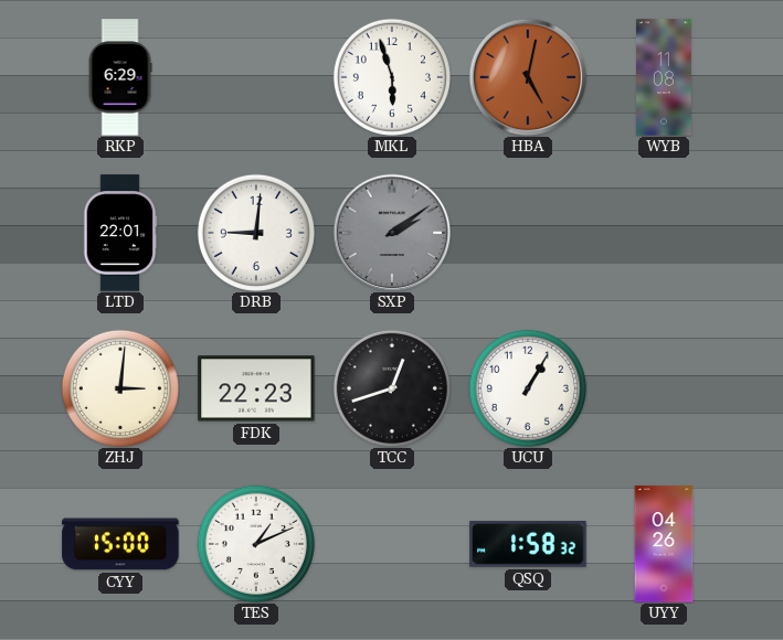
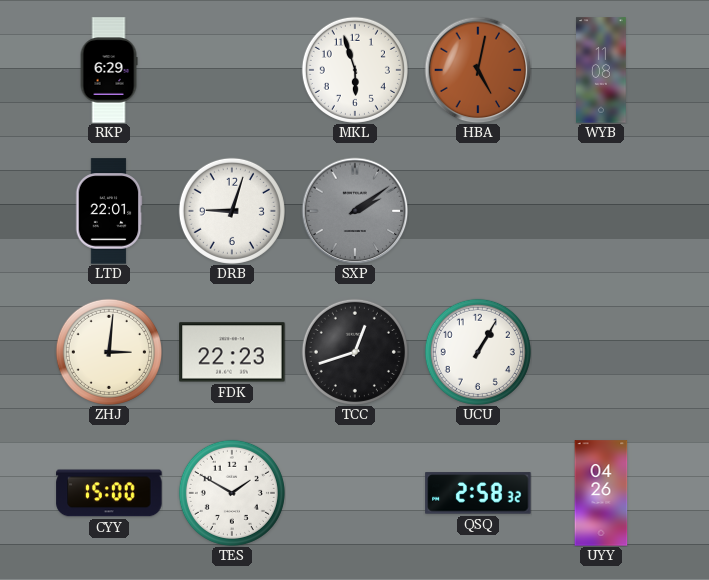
DRB: 9:01 -> 9:03
TES: 1:11 -> 1:50
QSQ: 1:58 -> 2:58
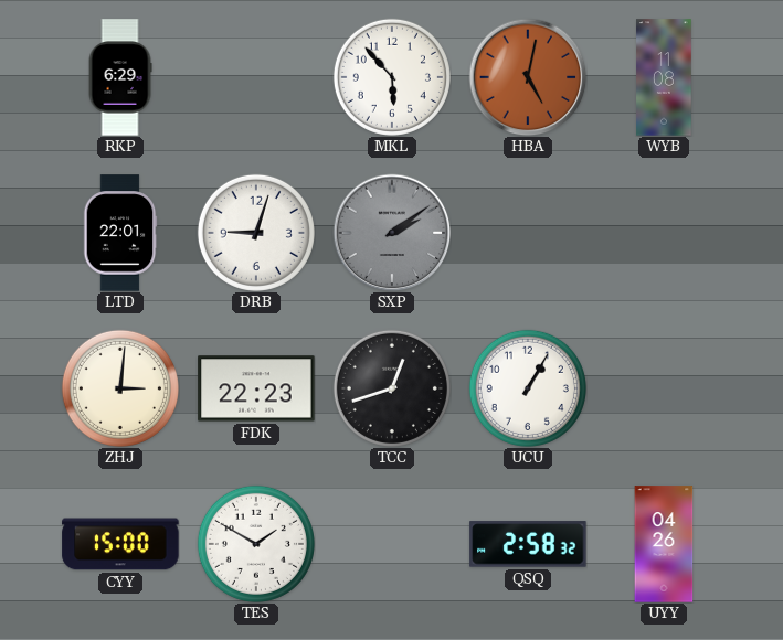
MKL: 5:57 -> 5:53
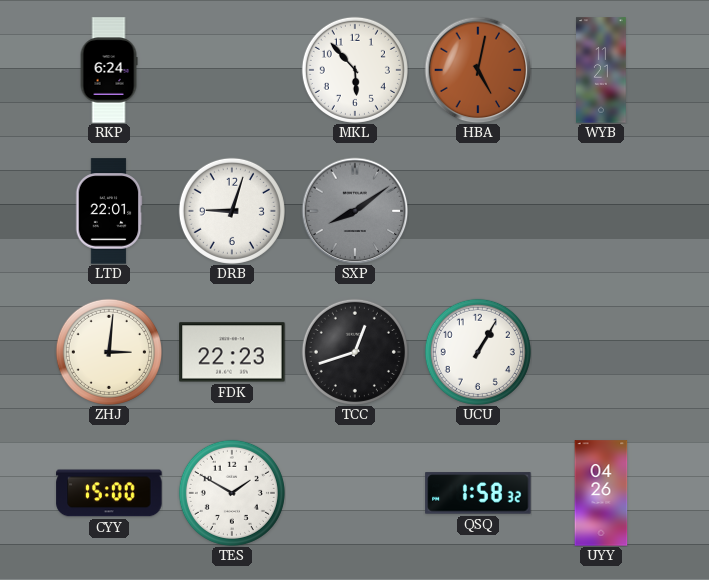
RKP: 6:29 -> 6:24
WYB: 11:08 -> 11:21
SXP: 2:09 -> 8:09
QSQ: 2:58 -> 1:58
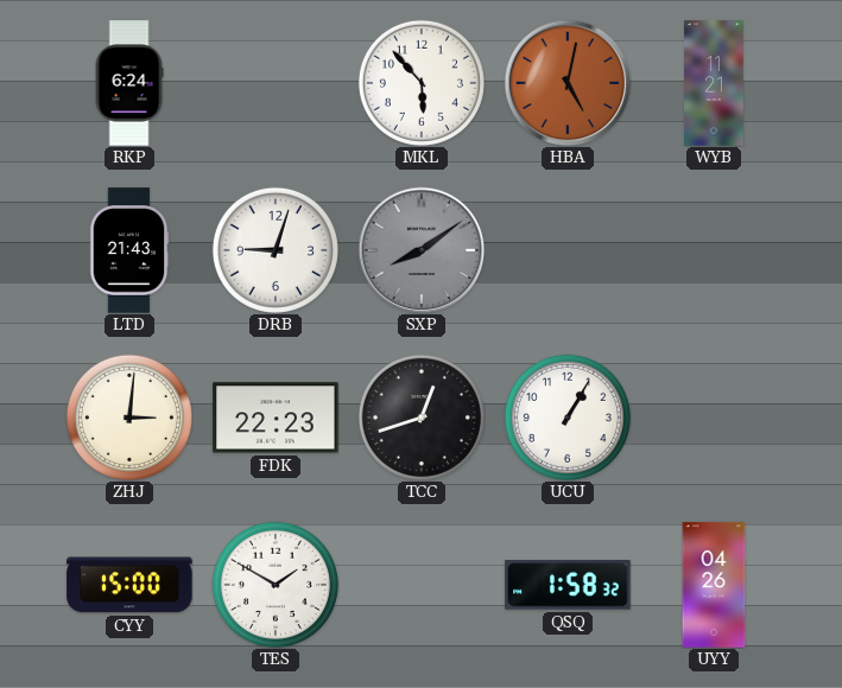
LTD: 22:01 -> 21:43
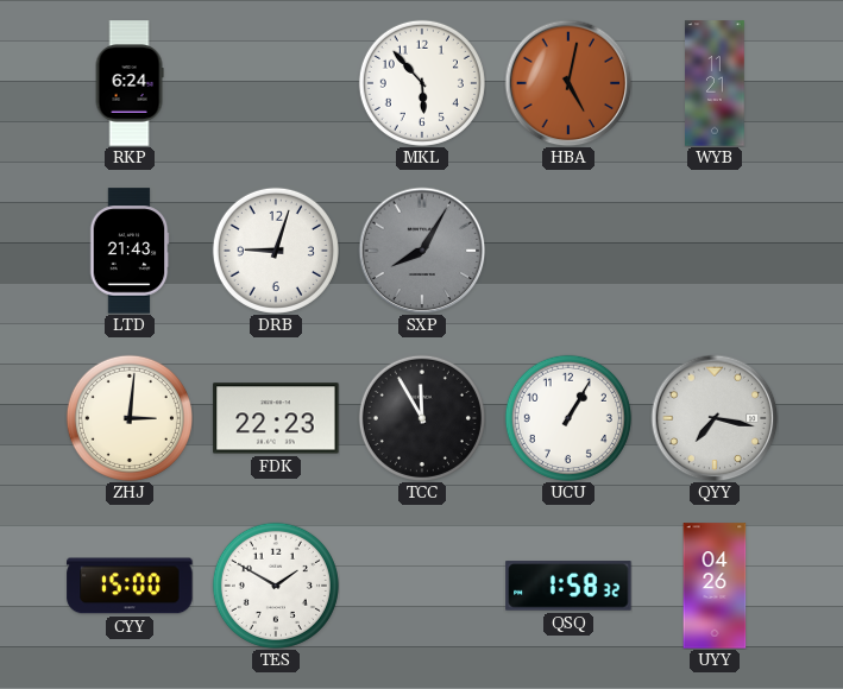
SXP: 8:09 -> 8:05
TCC: 12:42 -> 11:55
QYY: none -> 7:17
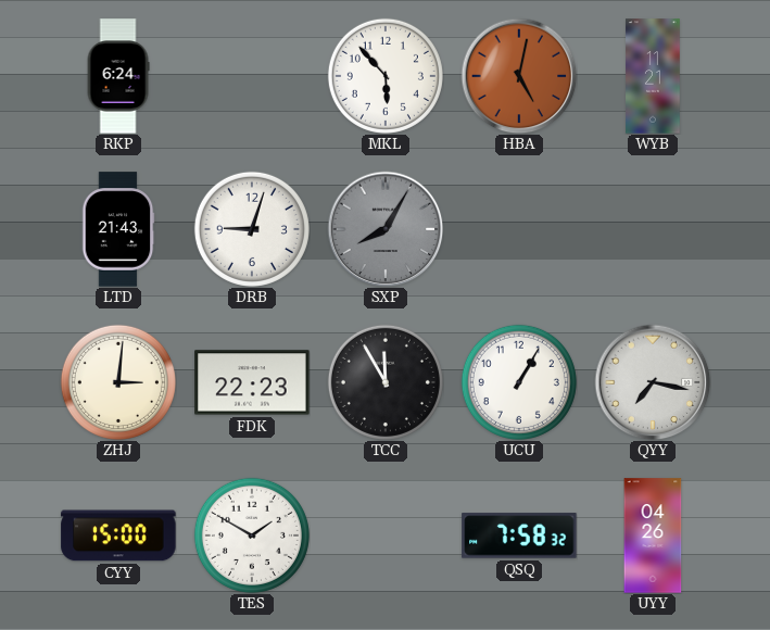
QSQ: 1:58 -> 7:58
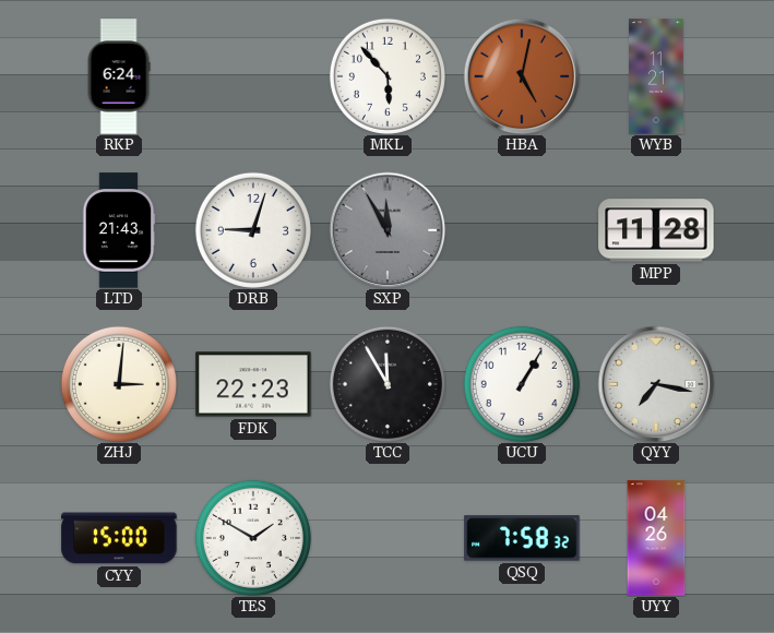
SXP: 8:05 -> 11:55
MPP: none -> 11:28
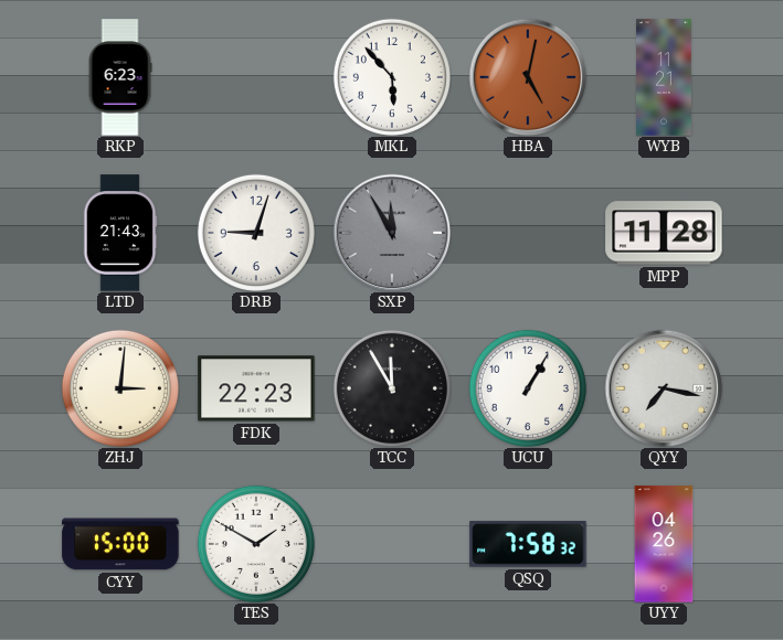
RKP: 6:24 -> 6:23
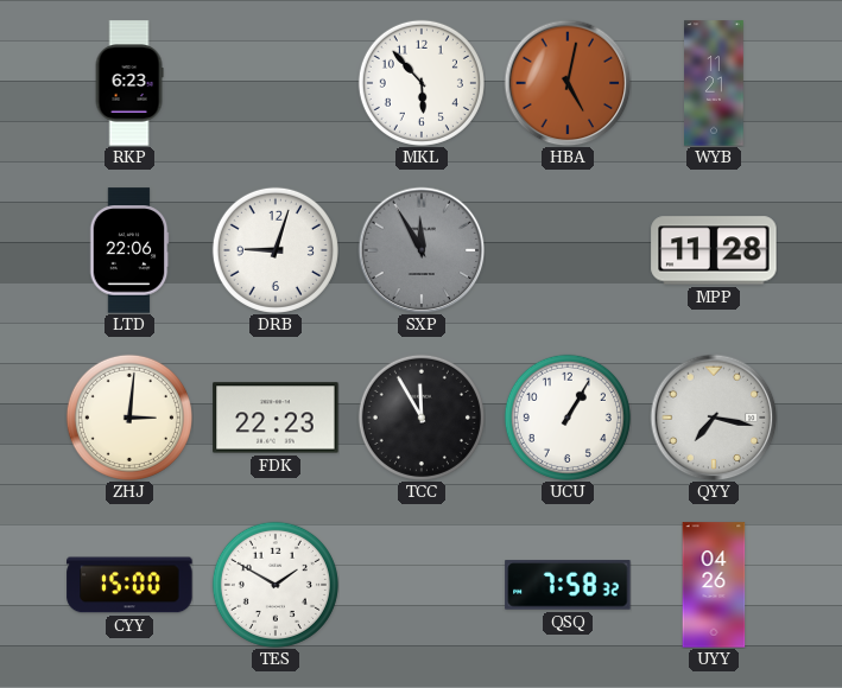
LTD: 21:43 -> 22:06
